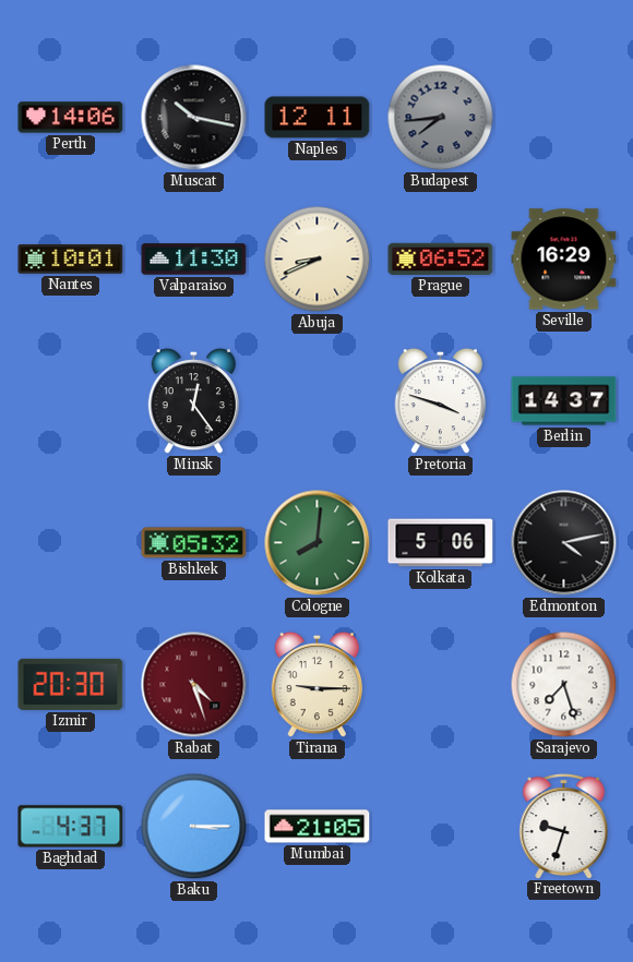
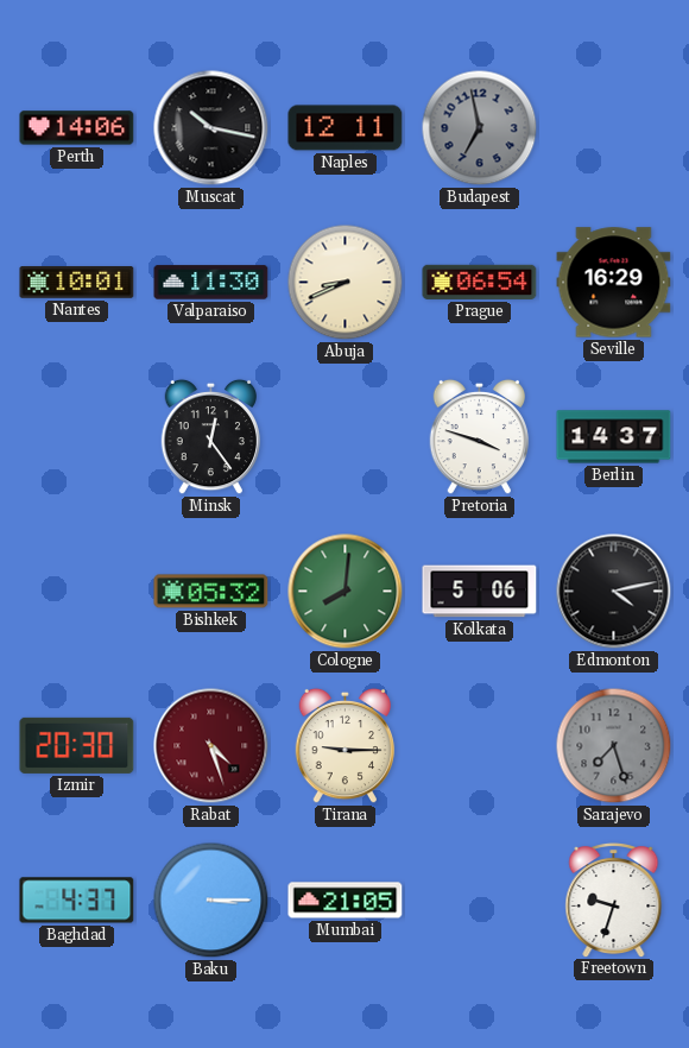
Budapest: 7:44 -> 6:58
Prague: 06:52 -> 06:54
Sarajevo dial: white -> grey
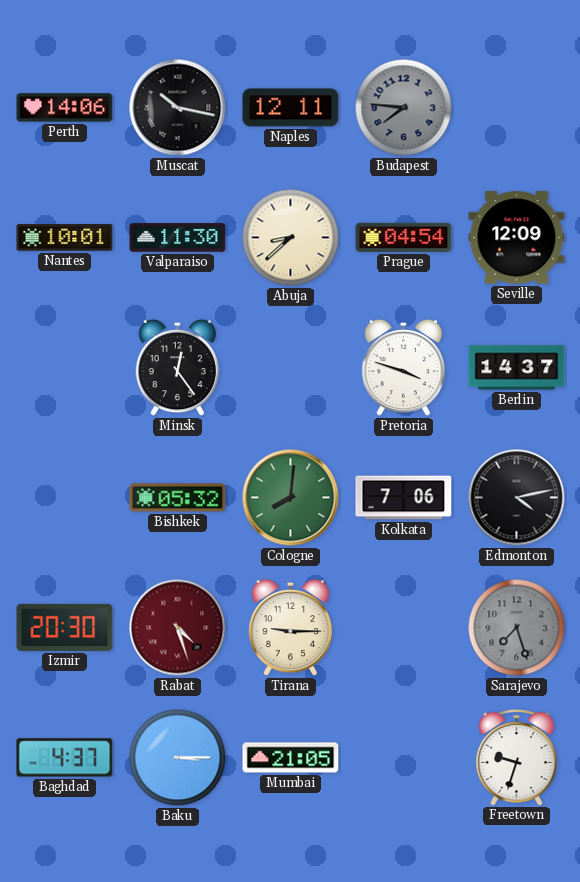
Budapest: 6:58 -> 7:46
Abuja: 8:41 -> 8:38
Prague: 06:54 -> 04:54
Seville: 16:29 -> 12:09
Kolkata: 5:06 -> 7:06
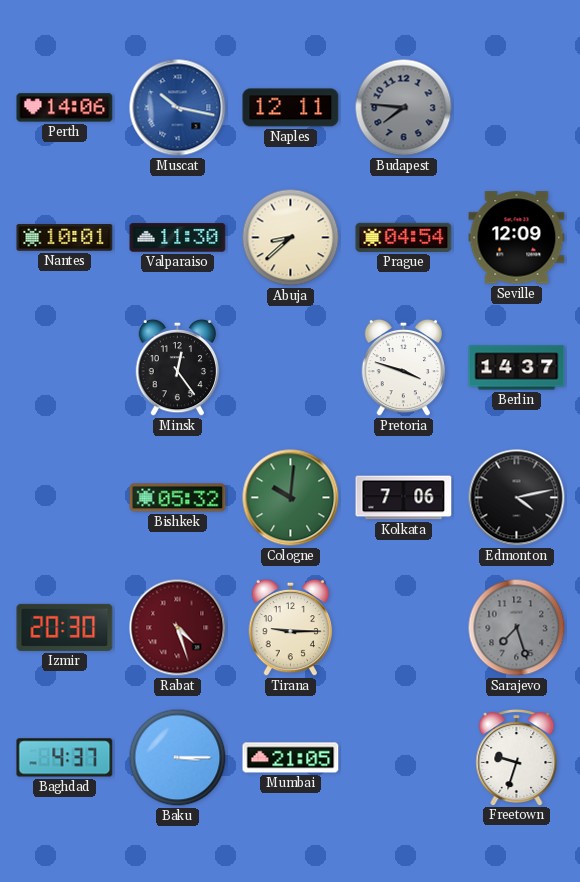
Muscat dial: black -> blue
Cologne: 8:01 -> 10:01
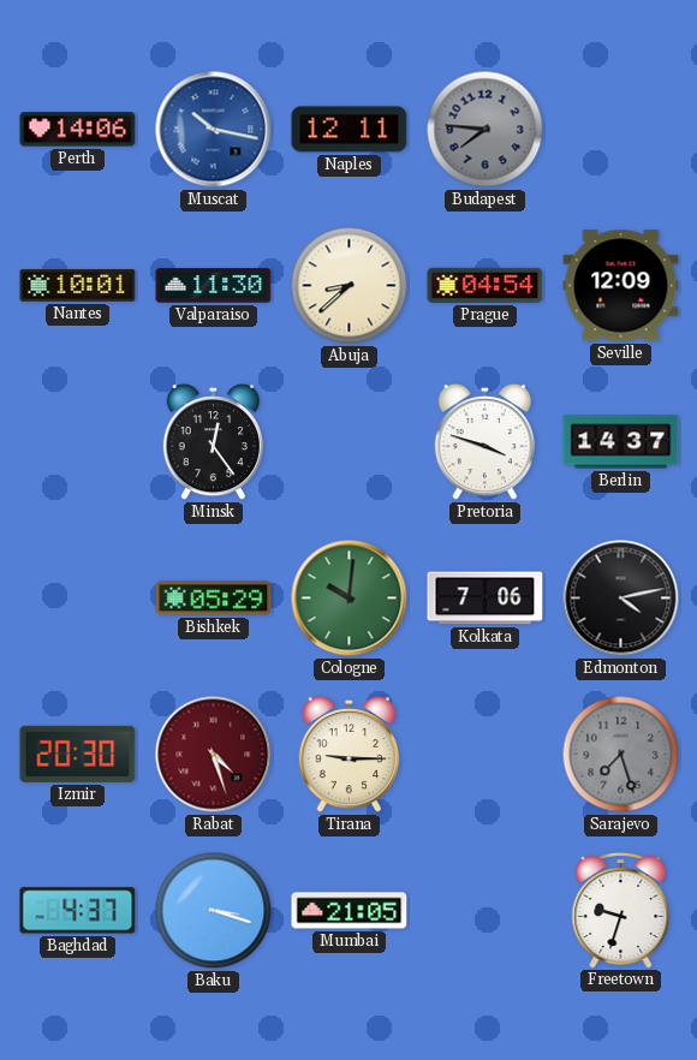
Bishkek: 05:32 -> 05:29
Baku: 3:15 -> 3:18
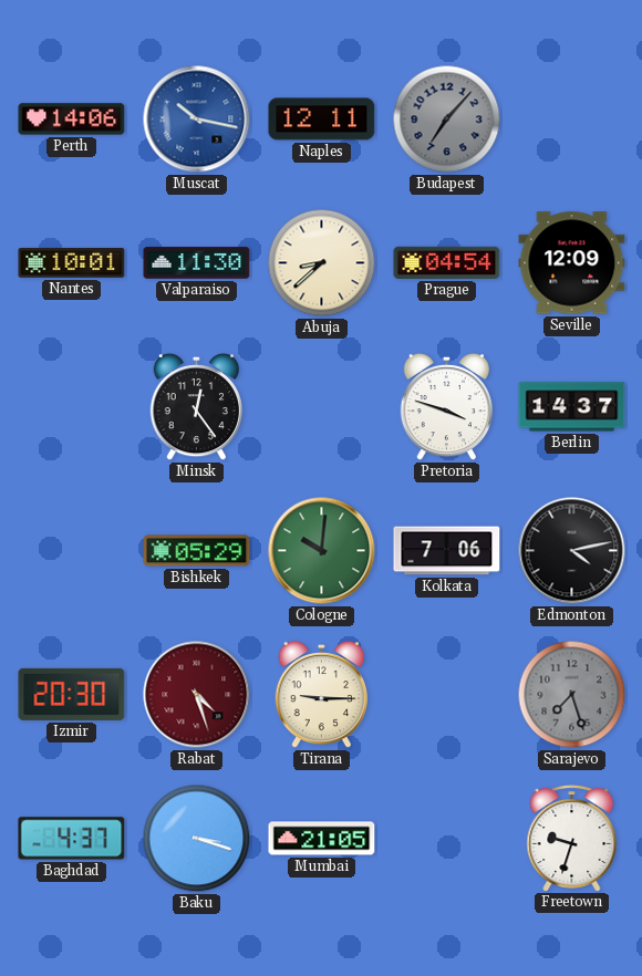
Budapest: 7:46 -> 7:07
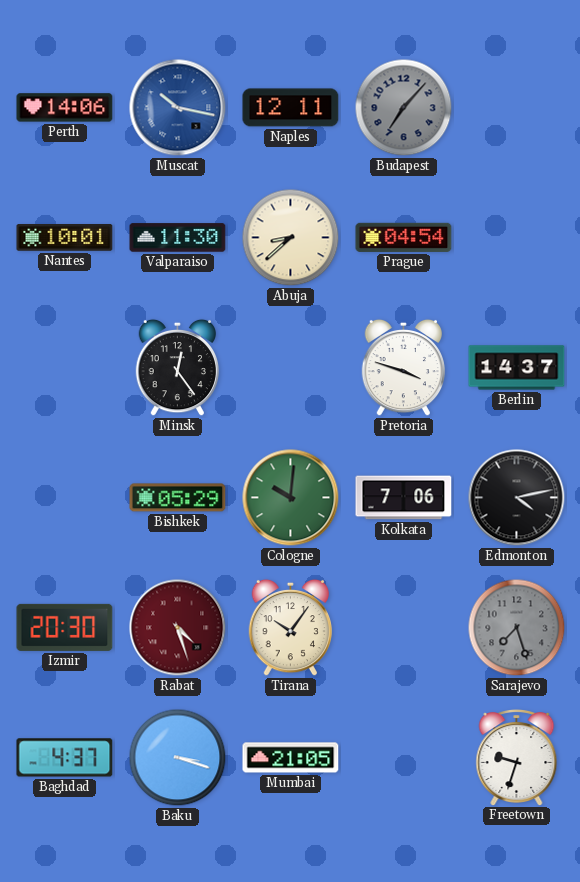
Seville: 12:09 -> none
Tirana: 9:15 -> 10:06
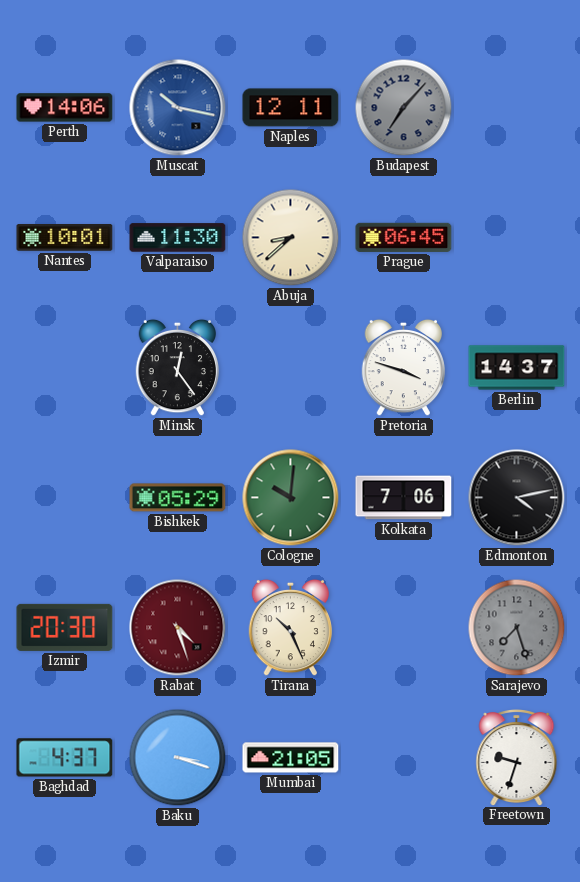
Prague: 04:54 -> 06:45
Tirana: 10:06 -> 10:26
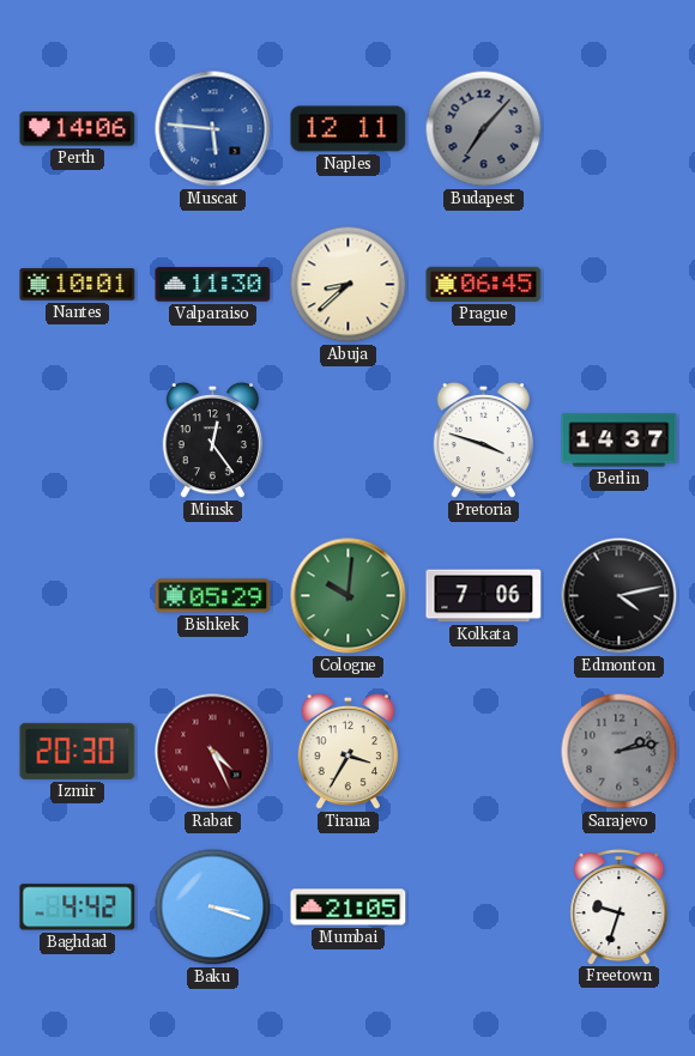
Muscat: 10:17 -> 5:46
Rabat: 4:27 -> 4:26
Tirana: 10:26 -> 3:35
Sarajevo: 7:27 -> 2:13
Baghdad: 4:37 -> 4:42
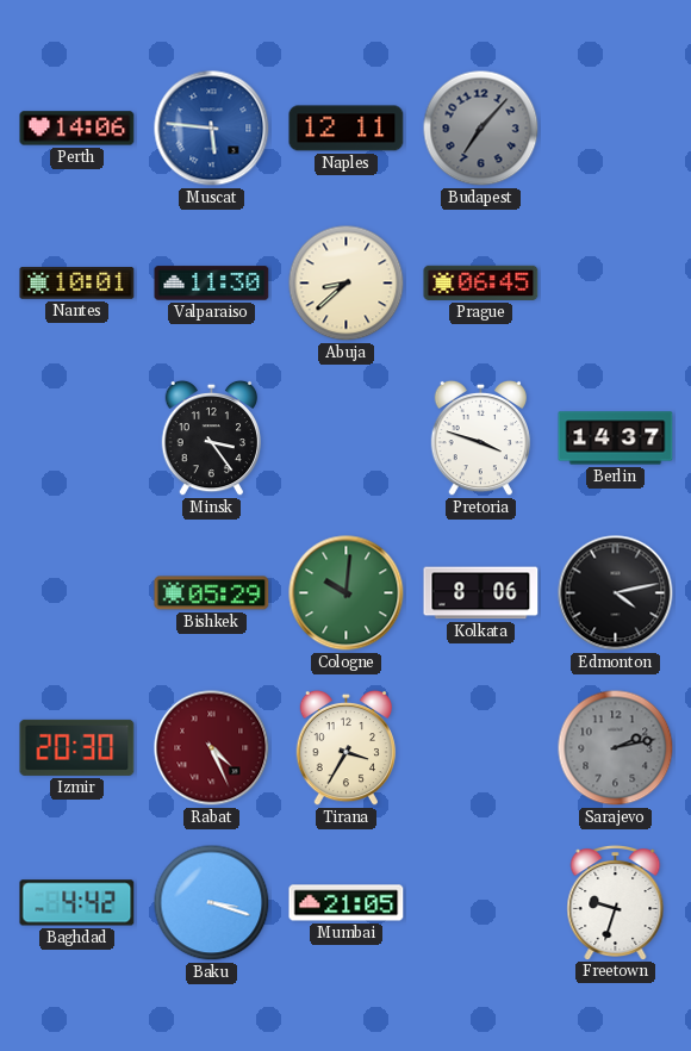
Minsk: 12:24 -> 3:24
Kolkata: 7:06 -> 8:06
